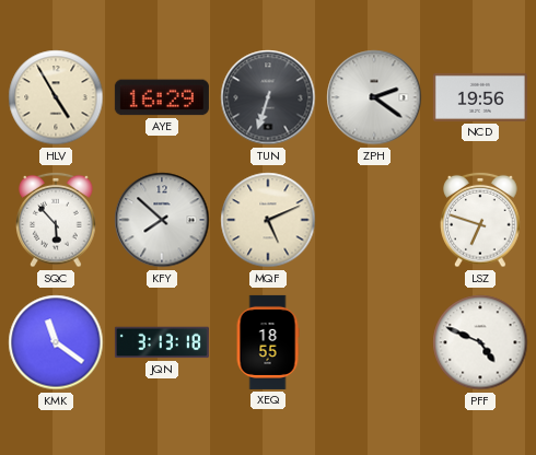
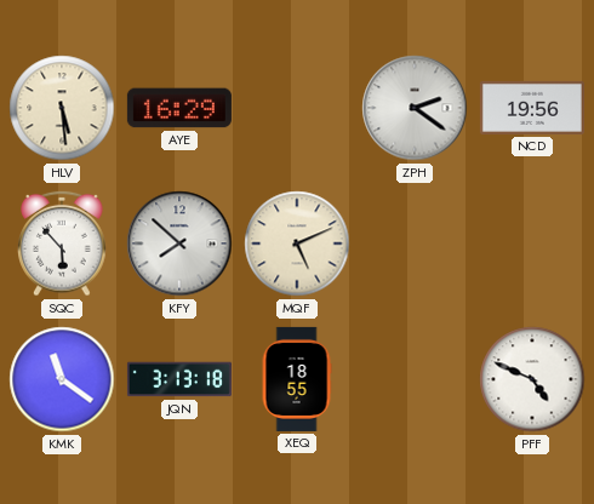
HLV: 4:55 -> 5:29
TUN: 6:33 -> none
LSZ: 6:48 -> none
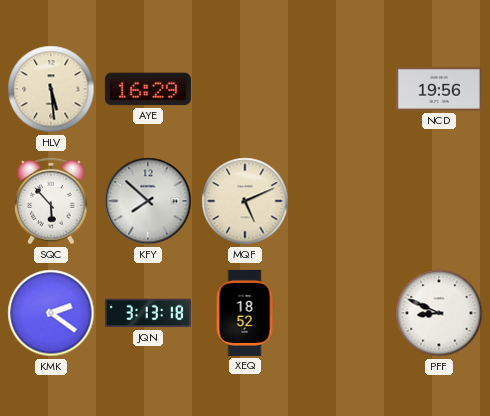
ZPH: 2:21 -> none
KMK: 11:21 -> 2:21
XEQ: 18:55 -> 18:52
PFF: 4:49 -> 8:49
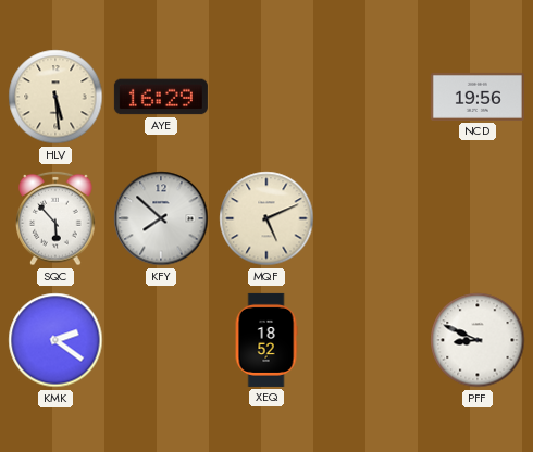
JQN: 3:13 -> none
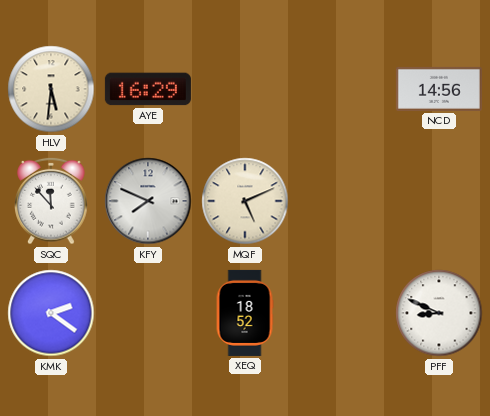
HLV: 5:29 -> 5:31
NCD: 19:56 -> 14:56
SQC: 5:53 -> 11:53
KFY: 7:52 -> 7:49
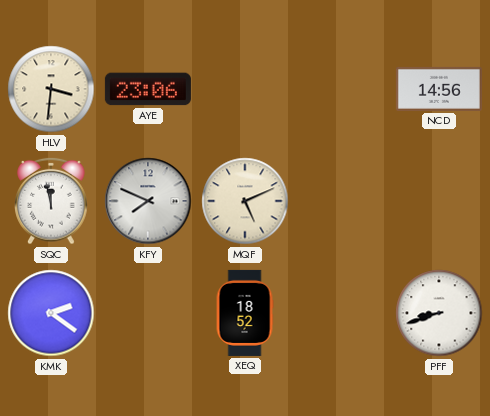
HLV: 5:31 -> 3:31
AYE: 16:29 -> 23:06
SQC: 11:53 -> 11:58
PFF: 8:49 -> 8:42
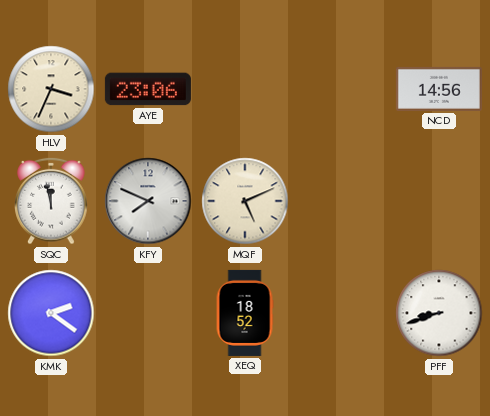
HLV: 3:31 -> 3:34
